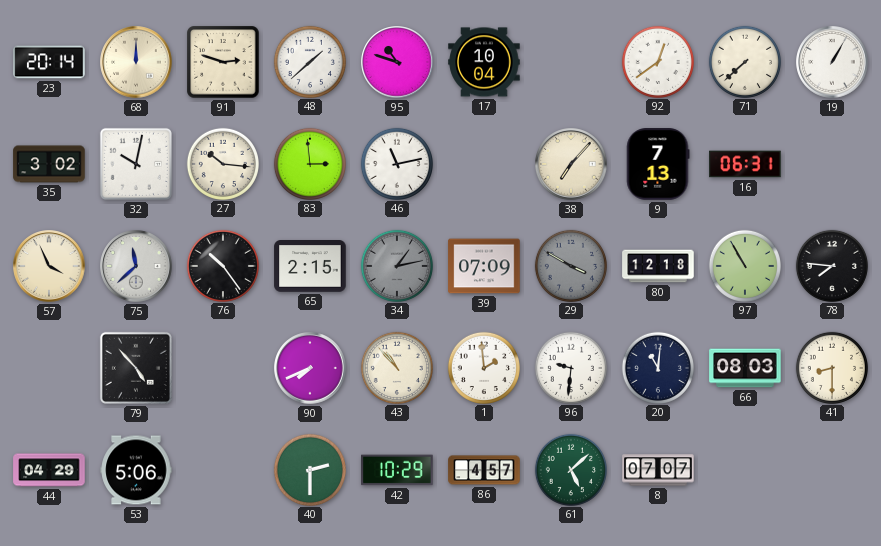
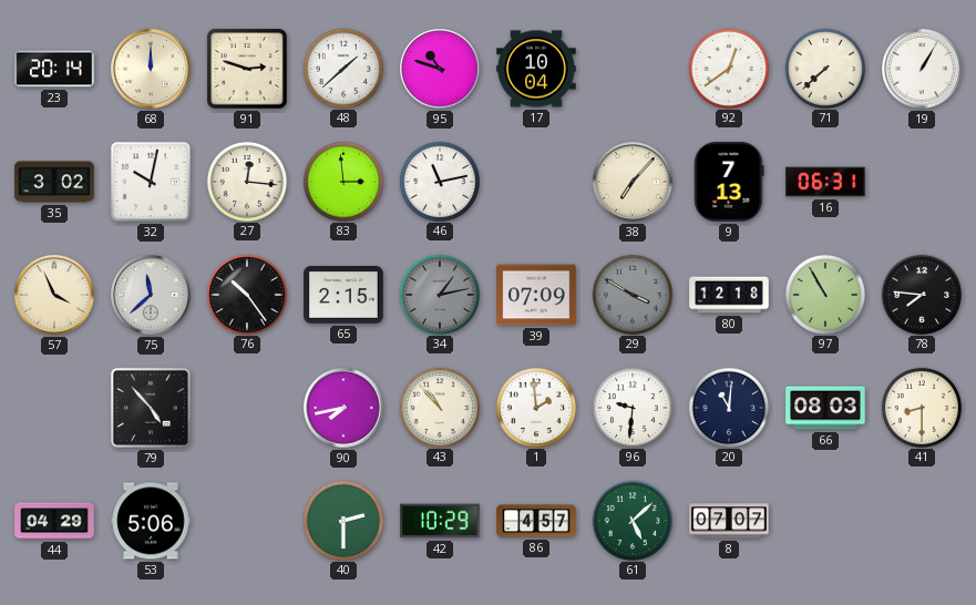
27: 10:16 -> 12:16
90: 7:41 -> 7:43
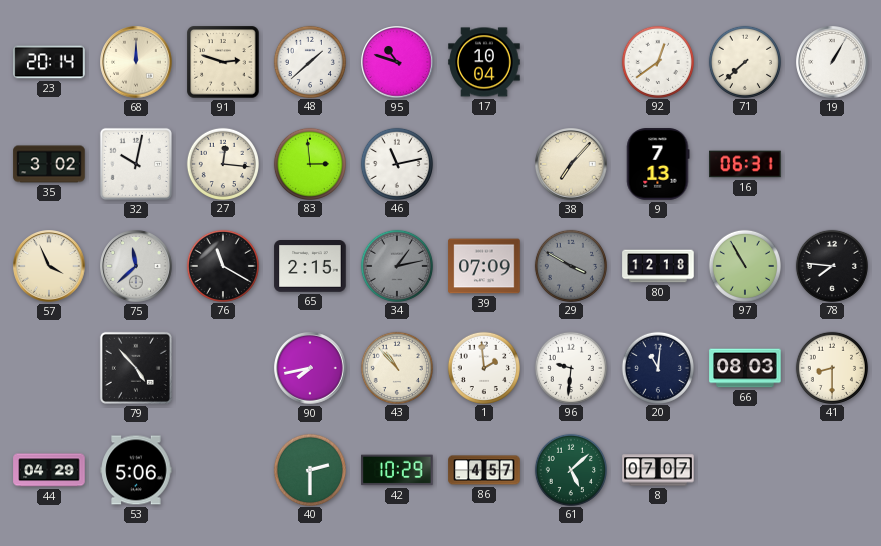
76: 10:24 -> 11:20
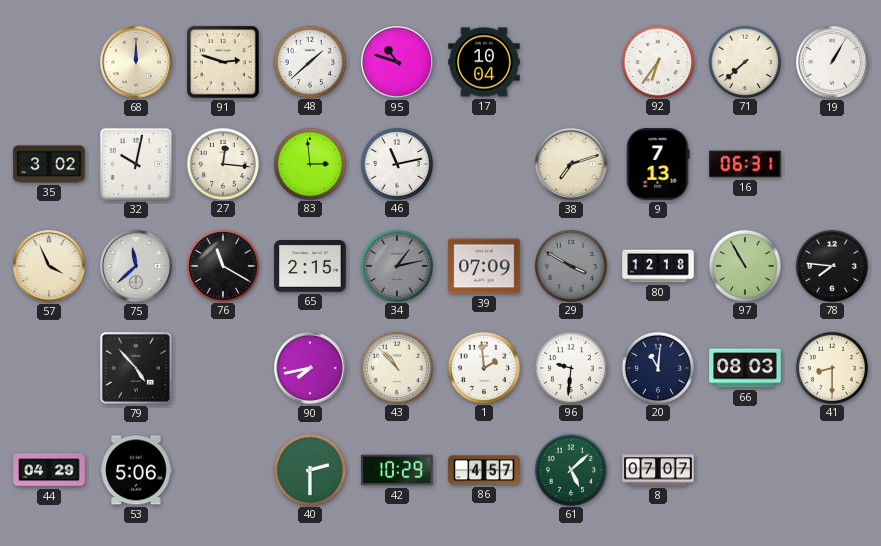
23: 20:14 -> none
92: 12:39 -> 6:36
38: 7:07 -> 7:12
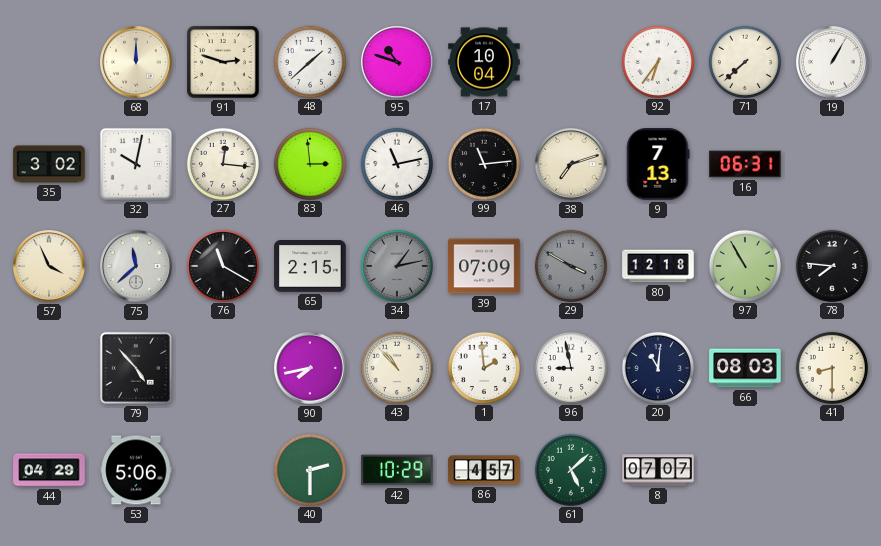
99: none -> 11:14
96: 9:31 -> 8:58
